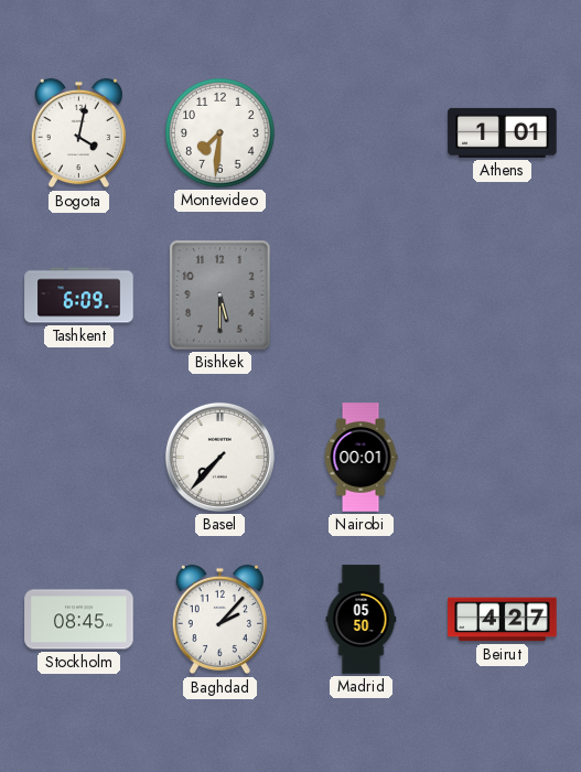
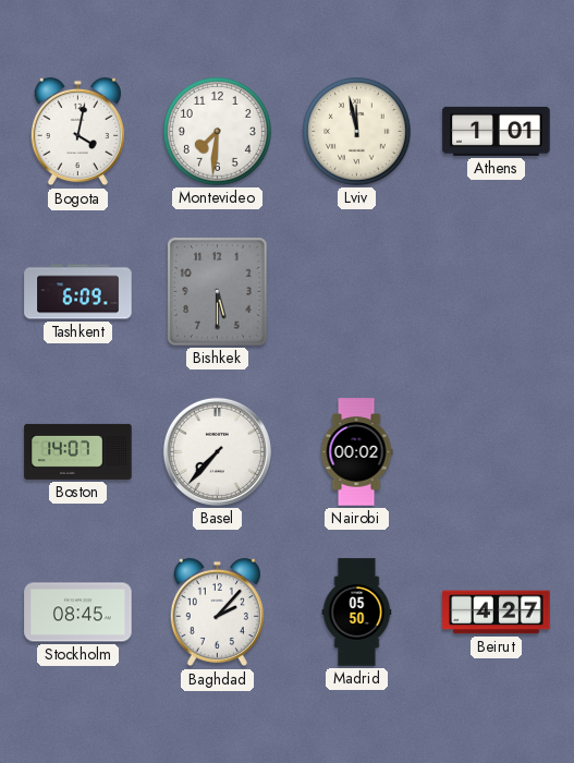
Lviv: none -> 11:58
Boston: none -> 14:07
Nairobi: 00:01 -> 00:02
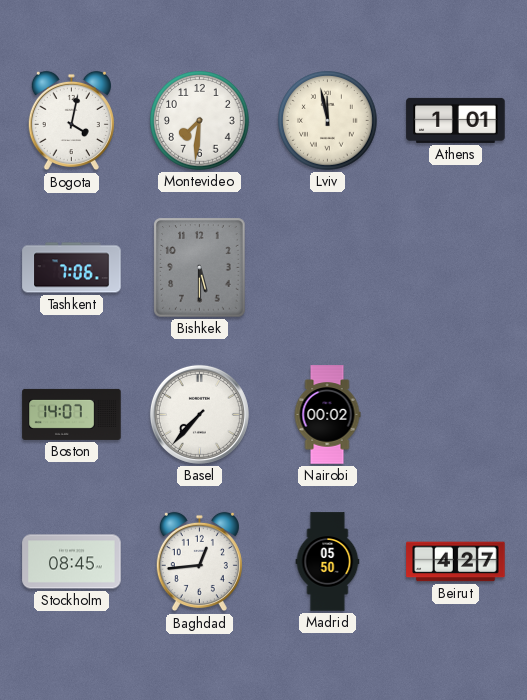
Tashkent: 6:09 -> 7:06
Baghdad: 2:07 -> 12:44
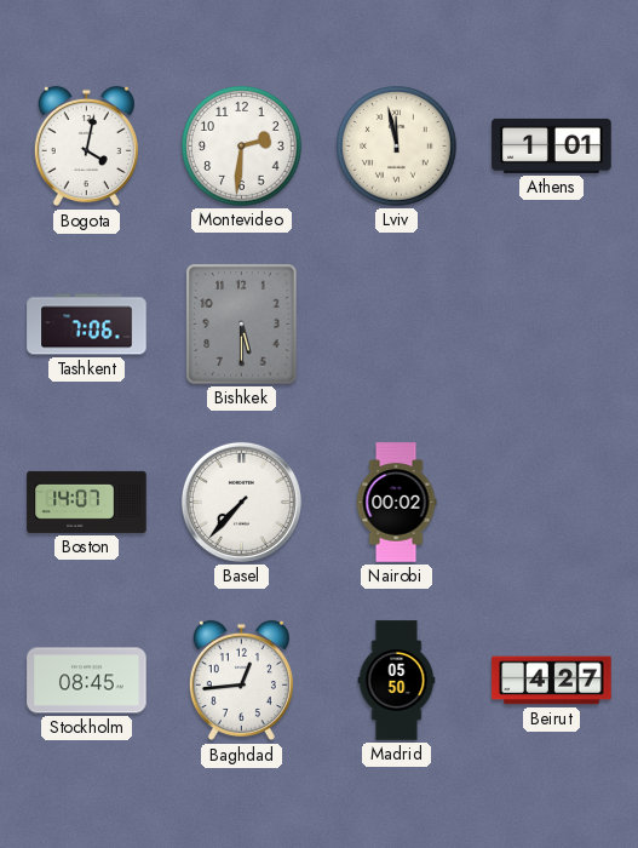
Montevideo: 7:31 -> 2:31
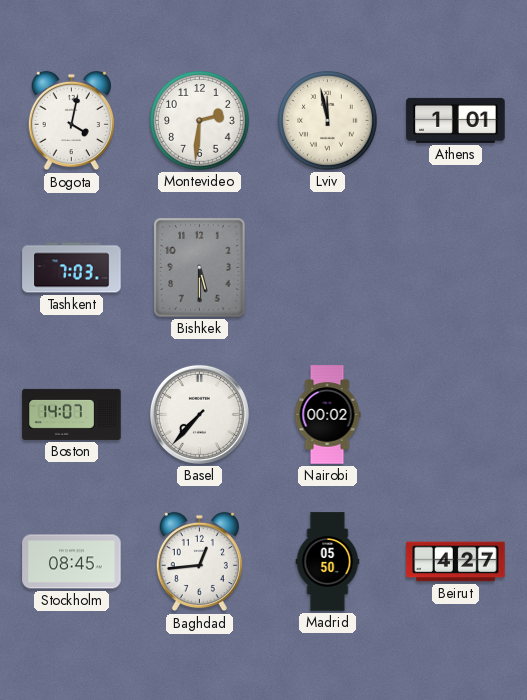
Tashkent: 7:06 -> 7:03
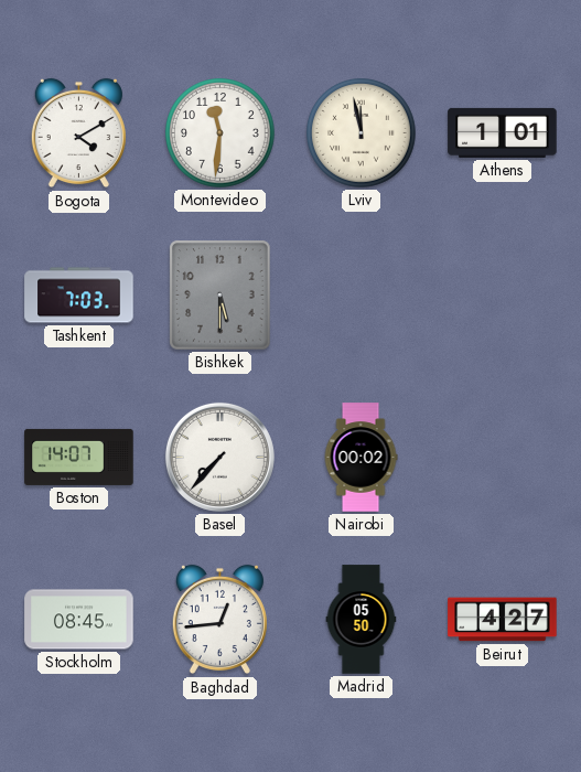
Bogota: 4:02 -> 4:10
Montevideo: 2:31 -> 11:31
